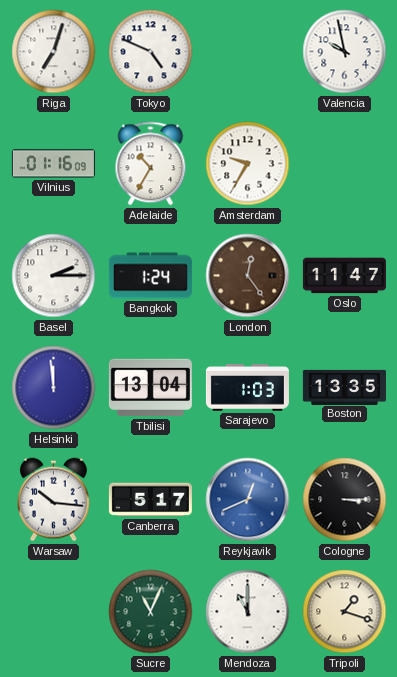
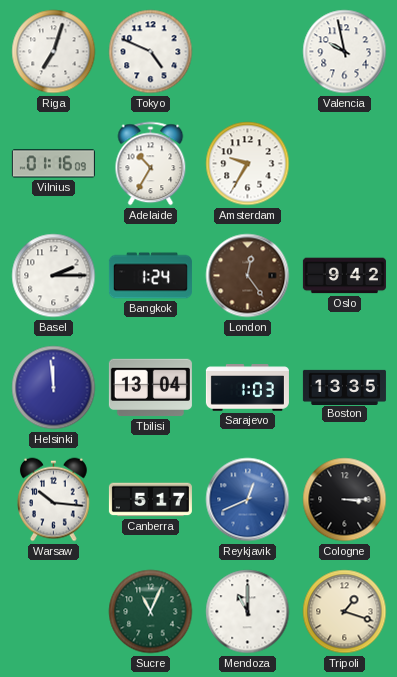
Oslo: 11:47 -> 9:42
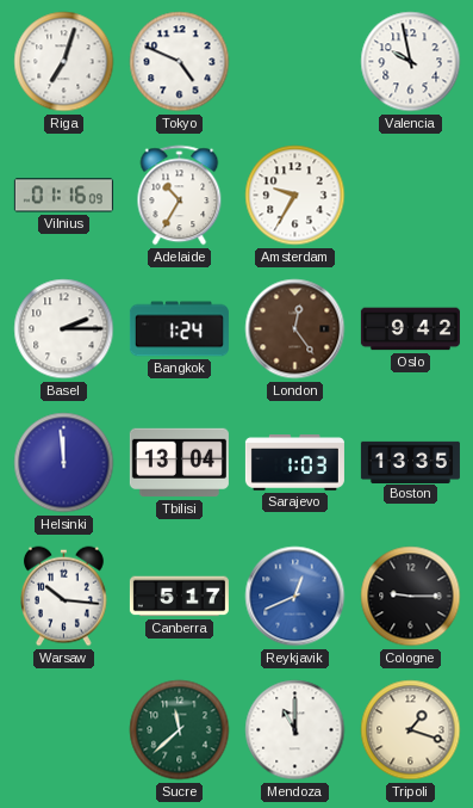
Cologne: 3:15 -> 9:15
Sucre: 11:04 -> 11:38
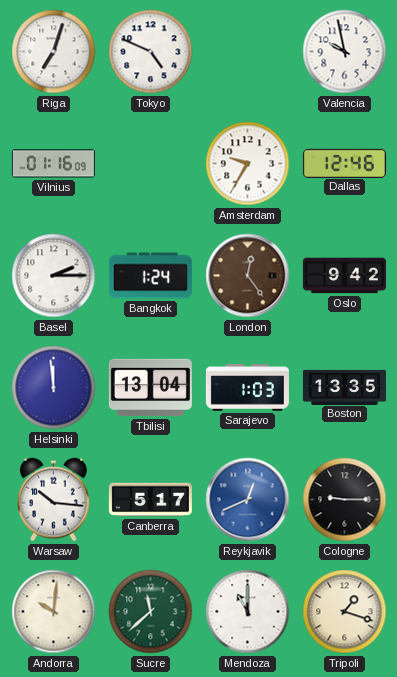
Adelaide: 10:35 -> none
Dallas: none -> 12:46
Andorra: none -> 10:01
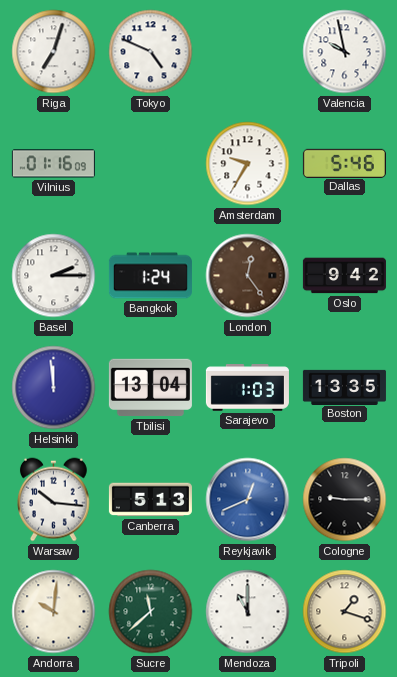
Dallas: 12:46 -> 5:46
Canberra: 5:17 -> 5:13
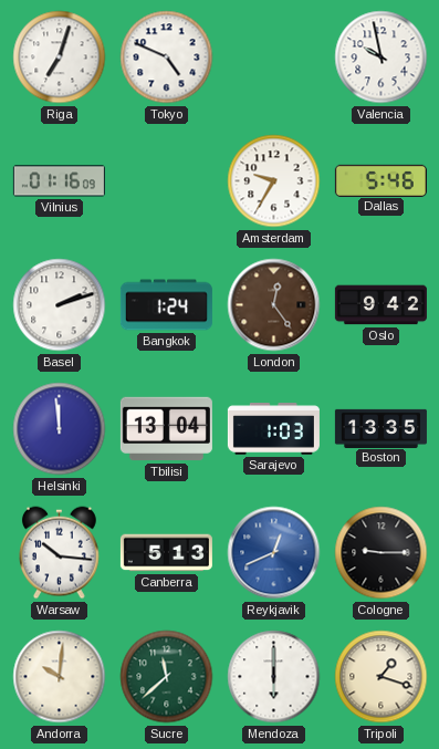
Basel: 2:15 -> 2:12
Mendoza: 11:00 -> 6:00
